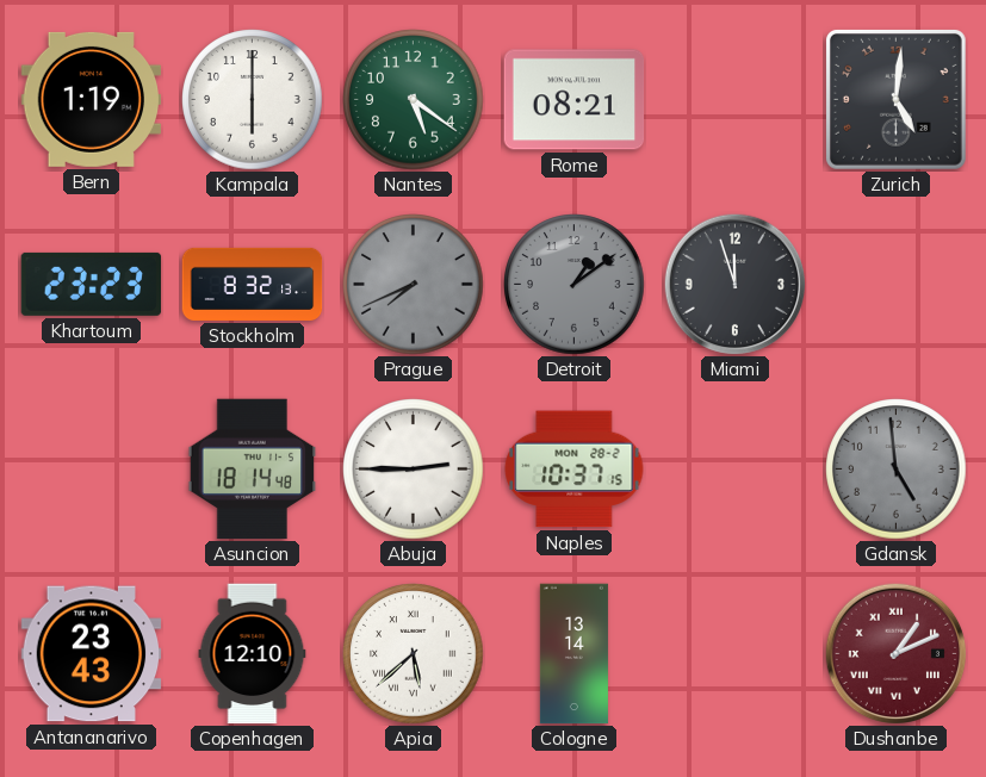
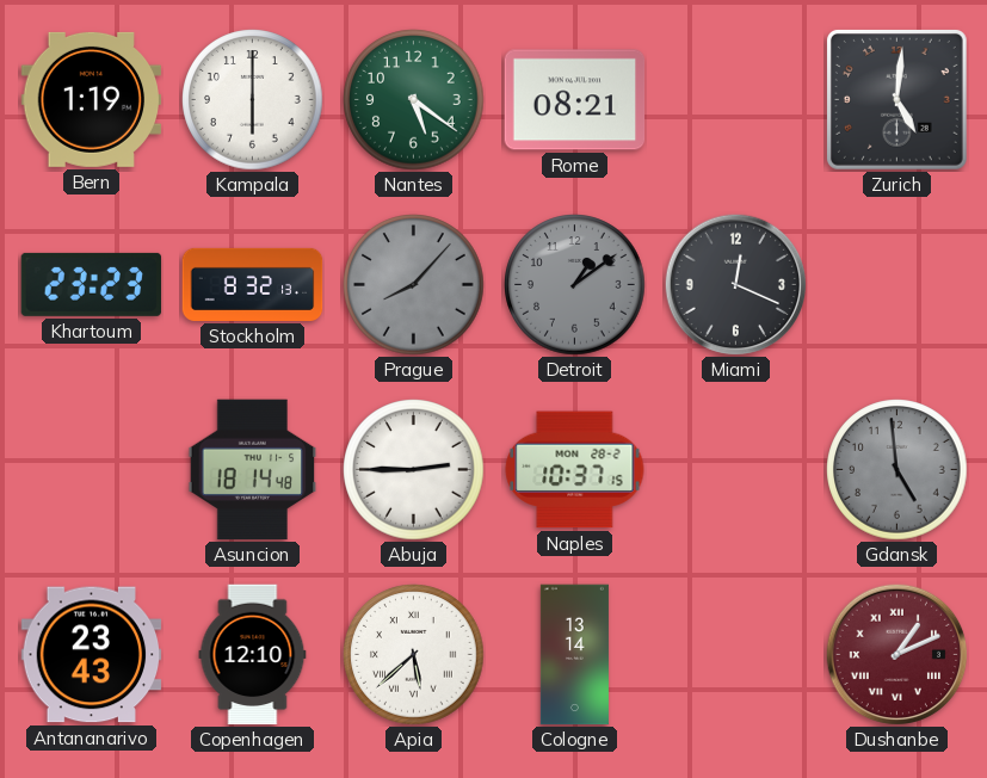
Prague: 7:41 -> 8:07
Miami: 11:57 -> 12:19
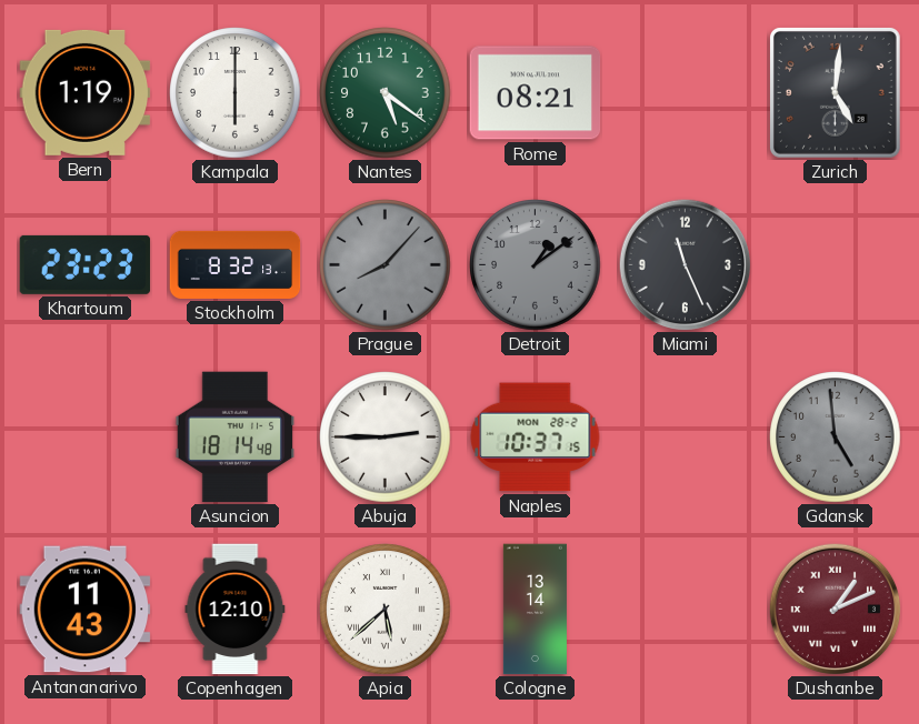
Miami: 12:19 -> 11:26
Antananarivo: 23:43 -> 11:43
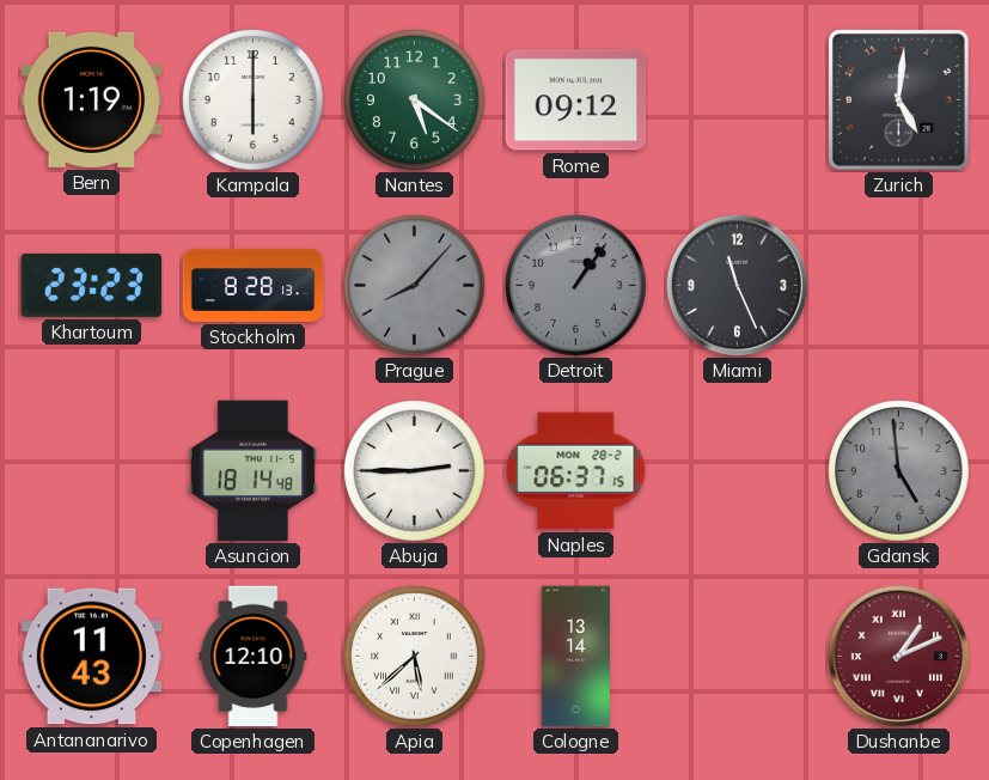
Rome: 08:21 -> 09:12
Stockholm: 8:32 -> 8:28
Detroit: 1:09 -> 1:06
Naples: 10:37 -> 06:37
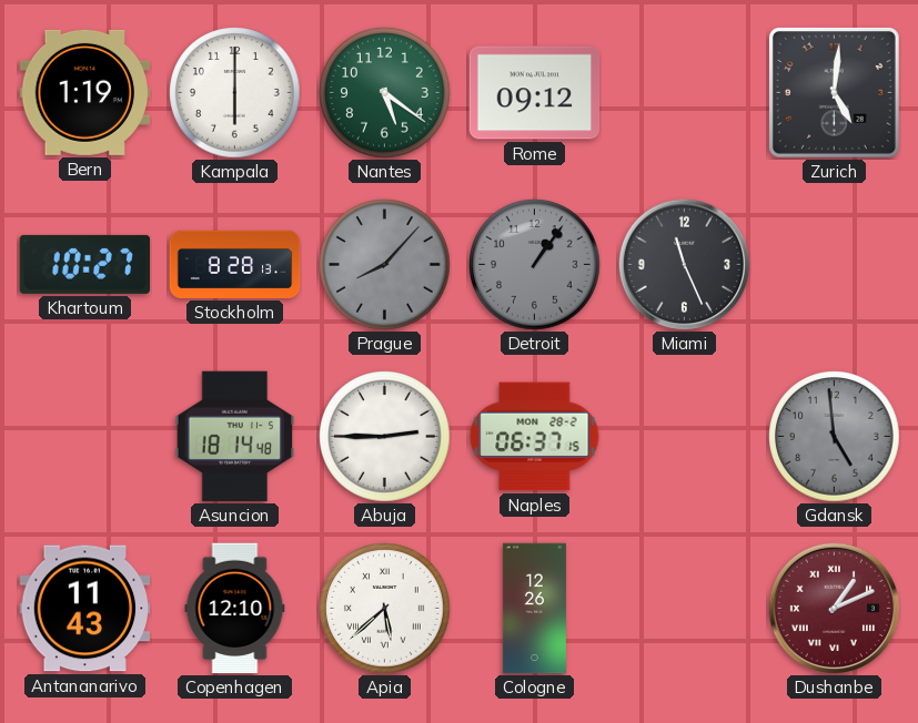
Khartoum: 23:23 -> 10:27
Cologne: 13:14 -> 12:26
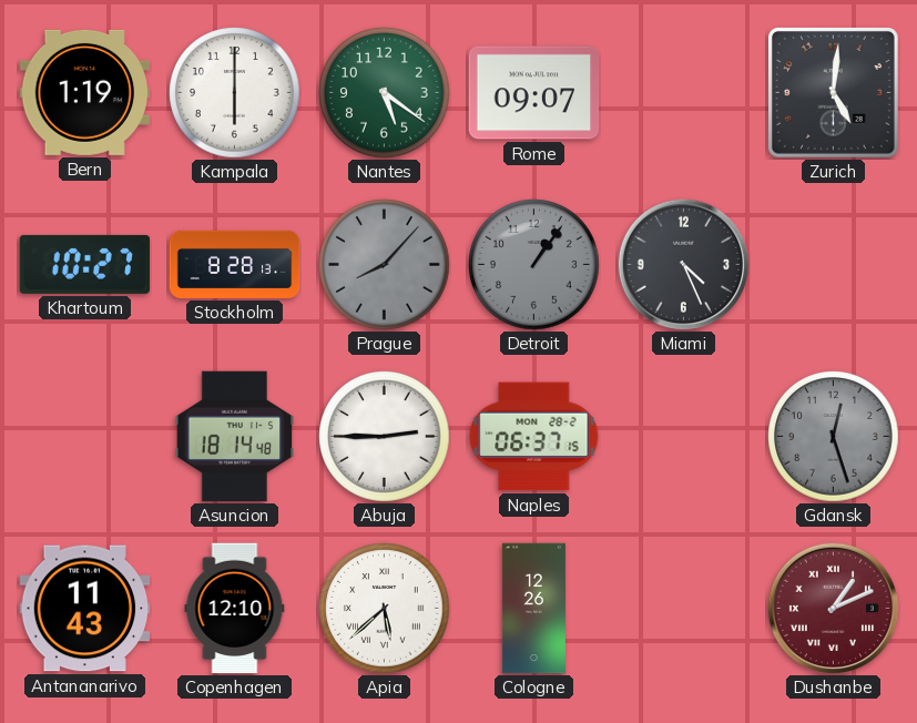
Rome: 09:12 -> 09:07
Miami: 11:26 -> 4:26
Gdansk: 4:59 -> 12:27
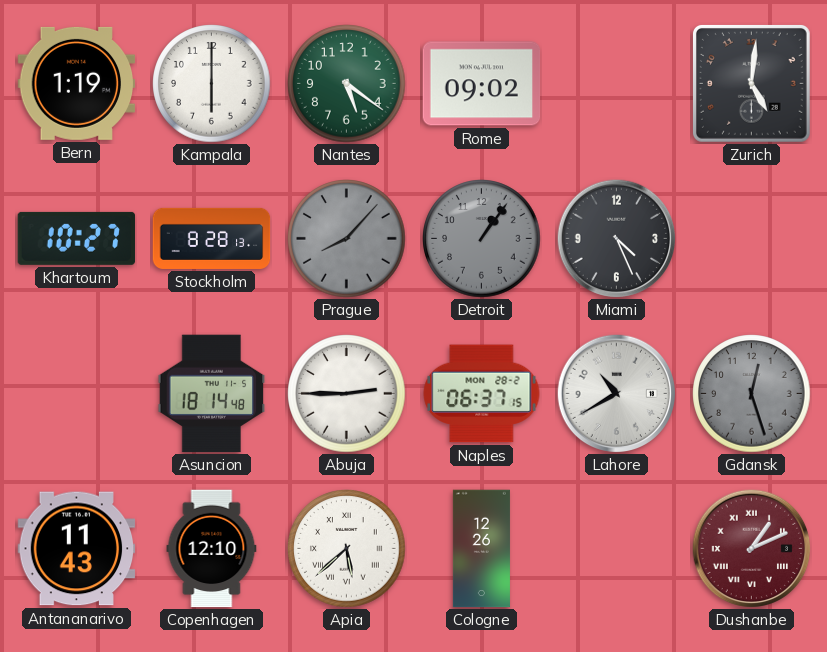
Rome: 09:07 -> 09:02
Lahore: none -> 10:40
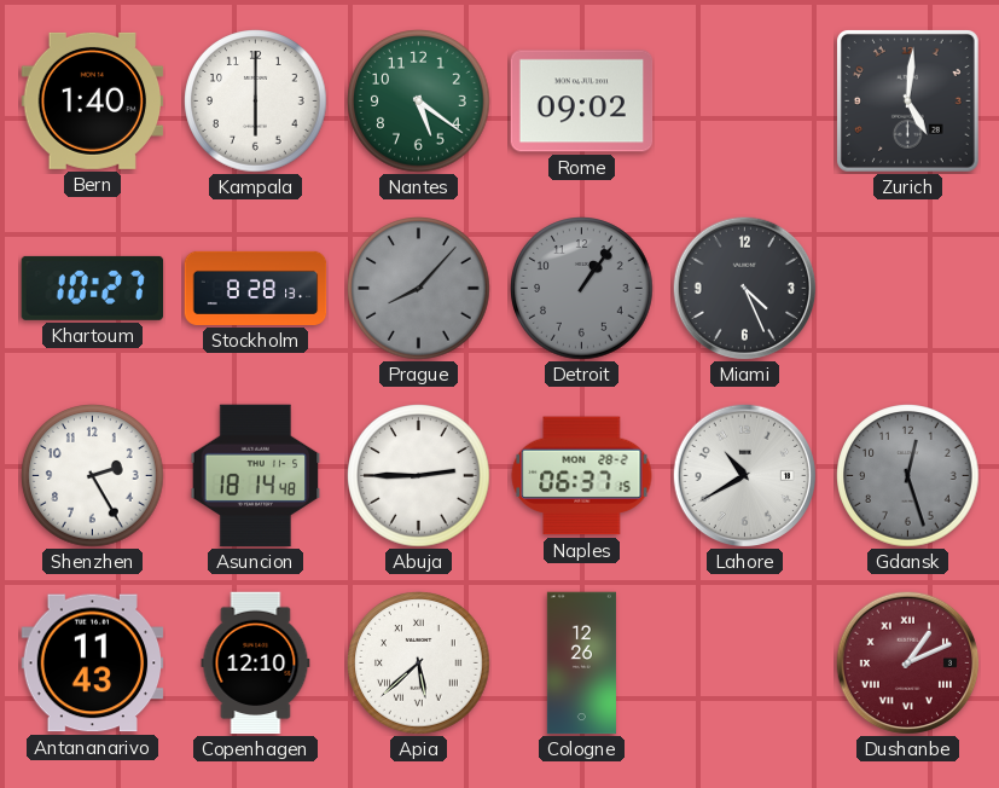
Bern: 1:19 -> 1:40
Shenzhen: none -> 2:25
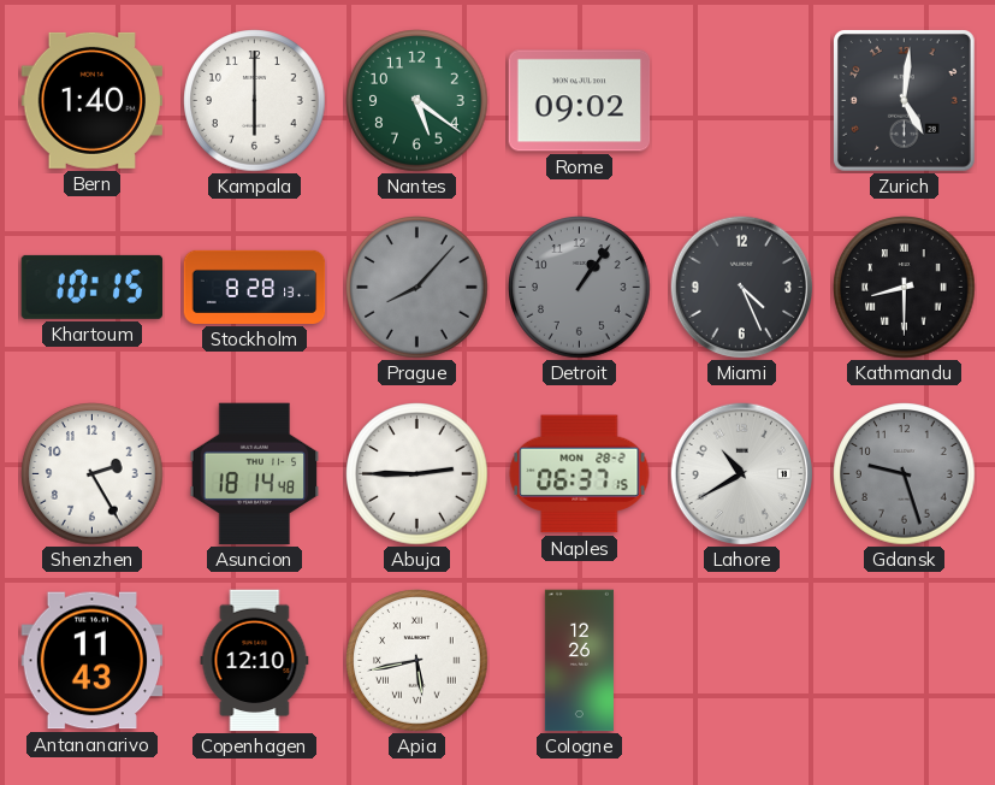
Khartoum: 10:27 -> 10:15
Kathmandu: none -> 8:30
Gdansk: 12:27 -> 9:27
Apia: 5:38 -> 5:43
Dushanbe: 1:11 -> none
